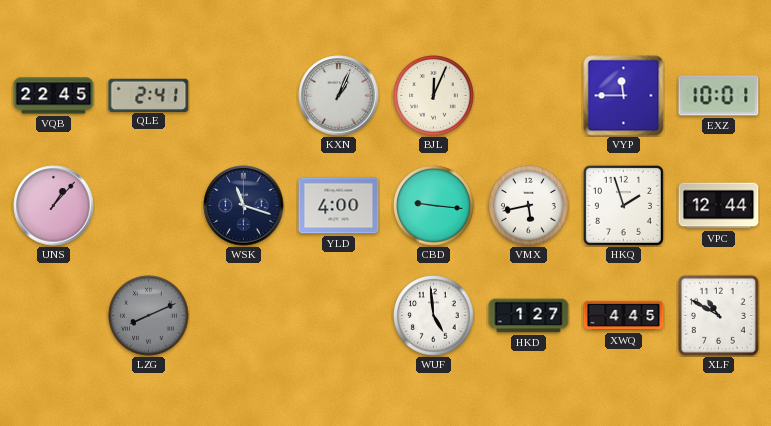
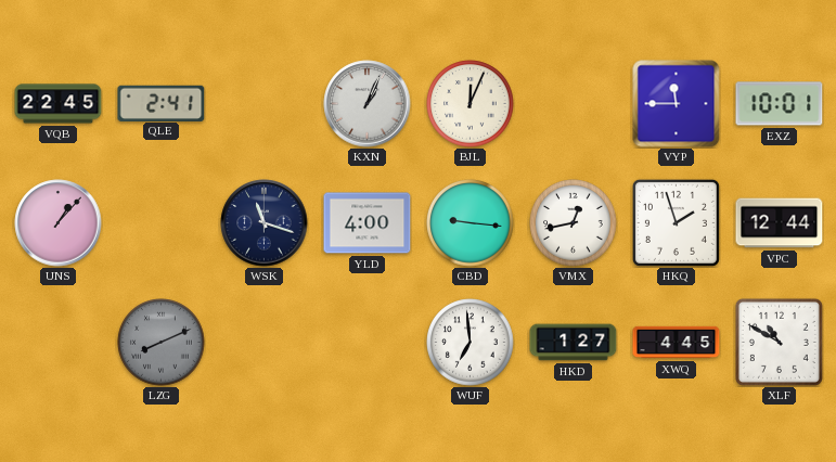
VMX: 5:43 -> 12:43
WUF: 4:59 -> 6:59
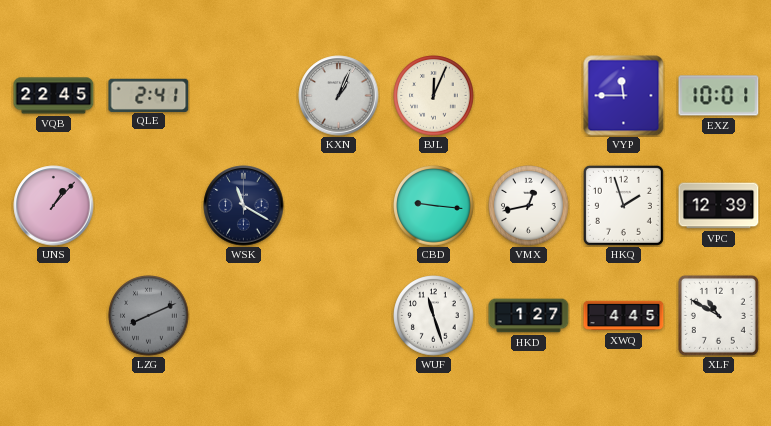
WSK: 11:18 -> 11:20
YLD: 4:00 -> none
VPC: 12:44 -> 12:39
WUF: 6:59 -> 11:27
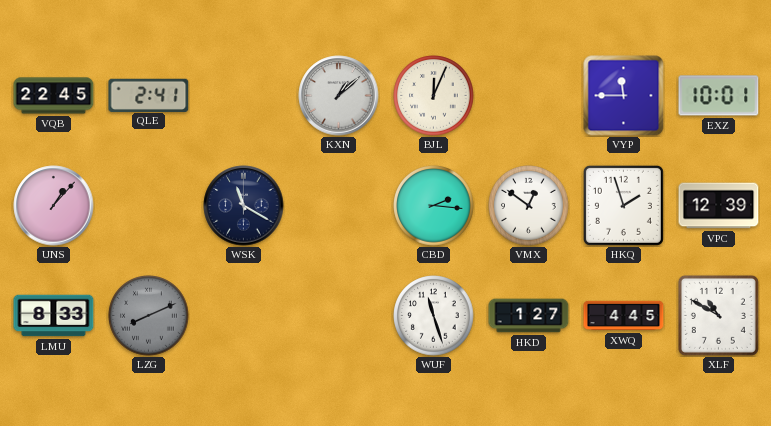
KXN: 1:04 -> 1:08
CBD: 9:16 -> 2:16
VMX: 12:43 -> 12:51
LMU: none -> 8:33
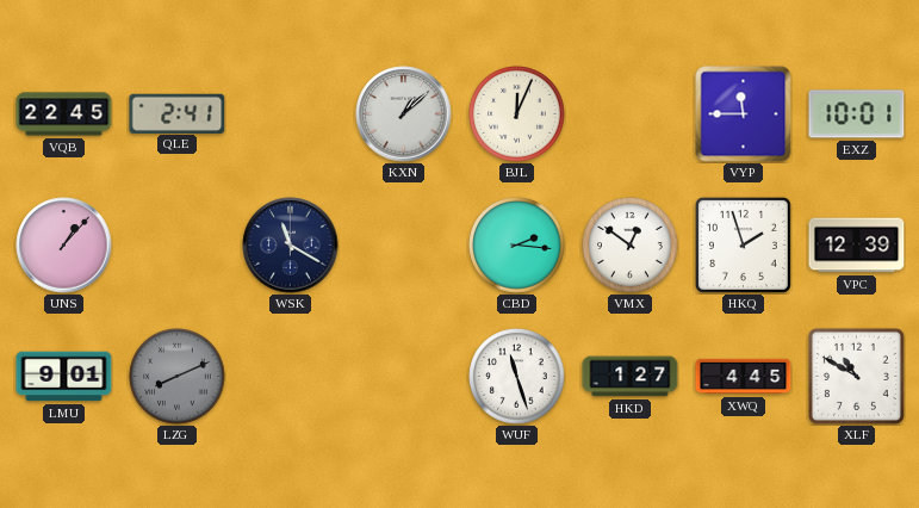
LMU: 8:33 -> 9:01
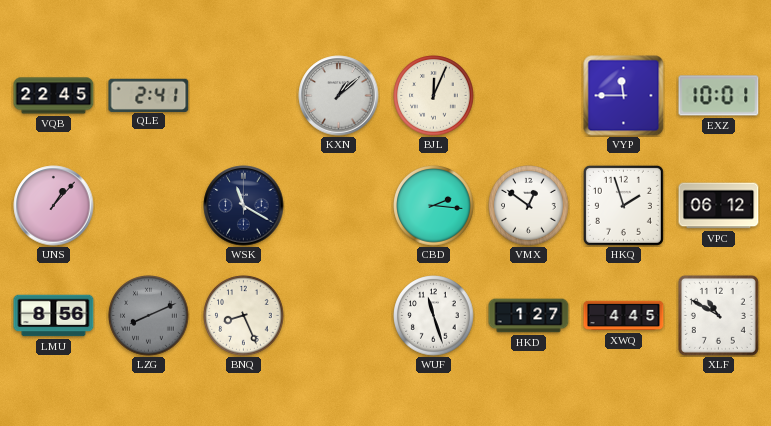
VPC: 12:39 -> 06:12
LMU: 9:01 -> 8:56
BNQ: none -> 8:26
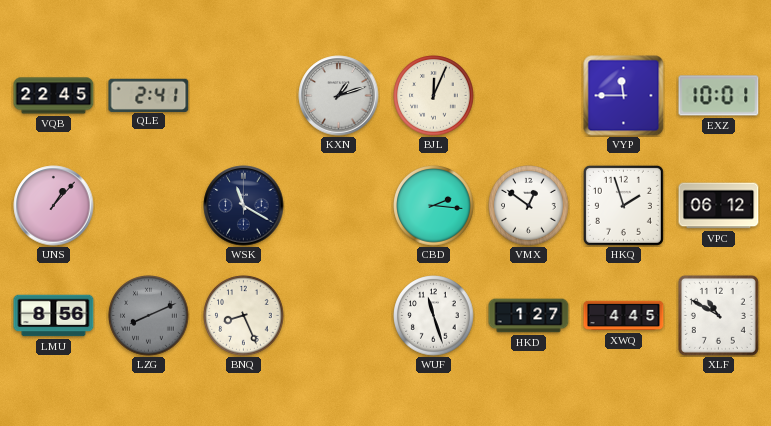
KXN: 1:08 -> 1:12
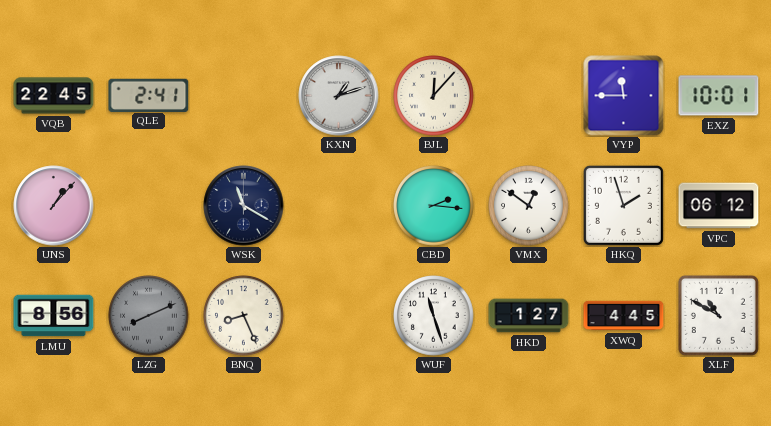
BJL: 12:04 -> 12:07
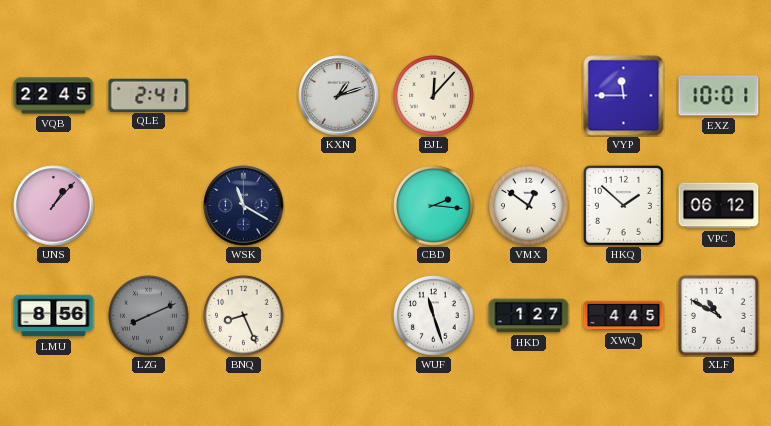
HKQ: 1:57 -> 1:52
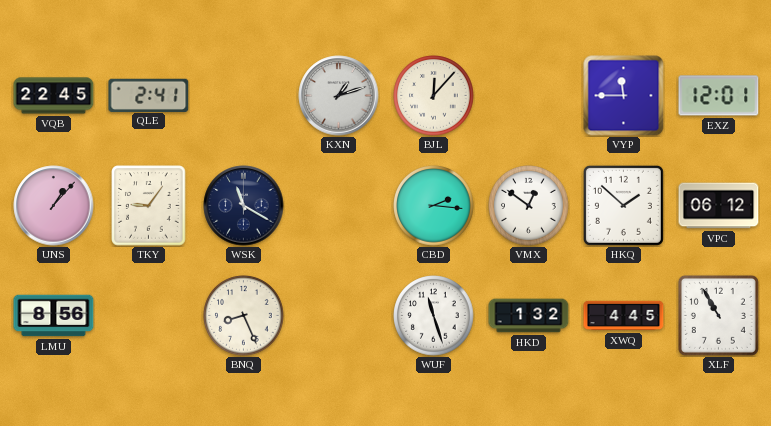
EXZ: 10:01 -> 12:01
TKY: none -> 9:06
LZG: 8:11 -> none
HKD: 1:27 -> 1:32
XLF: 10:50 -> 10:55
